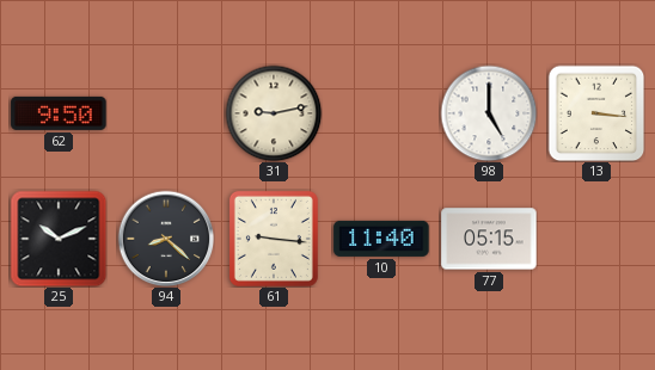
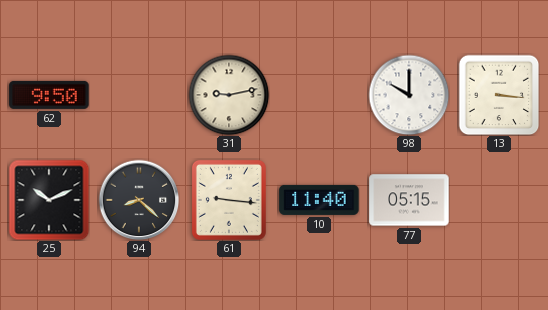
98: 5:00 -> 10:00
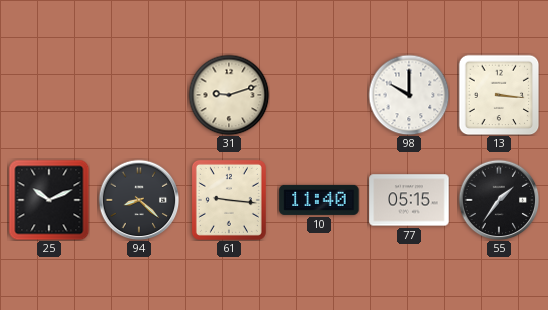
62: 9:50 -> none
31: 9:13 -> 9:12
55: none -> 1:36
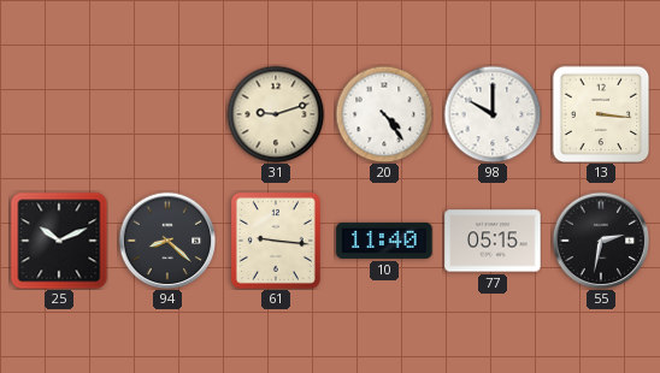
20: none -> 4:24
55: 1:36 -> 2:32
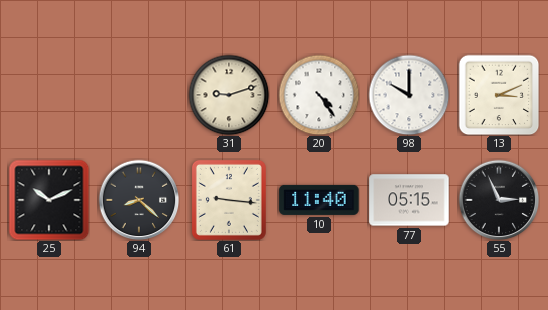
13: 3:16 -> 3:11
55: 2:32 -> 2:56
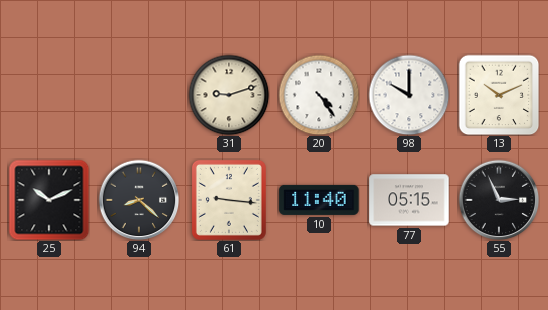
13: 3:11 -> 10:11
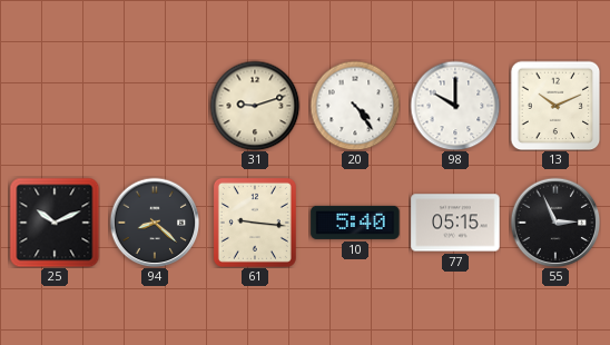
10: 11:40 -> 5:40
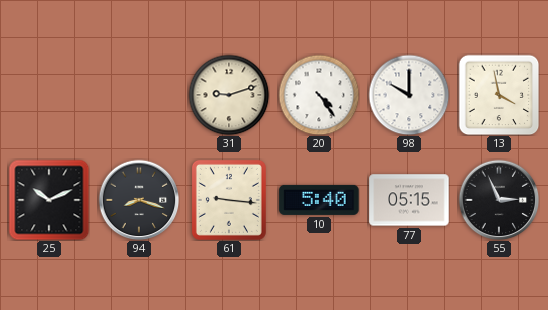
13: 10:11 -> 3:58
94: 8:22 -> 8:18
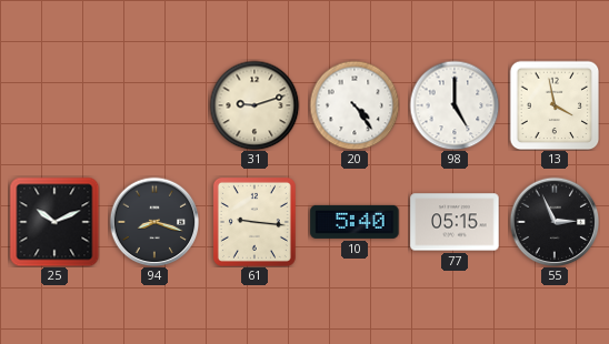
98: 10:00 -> 5:00
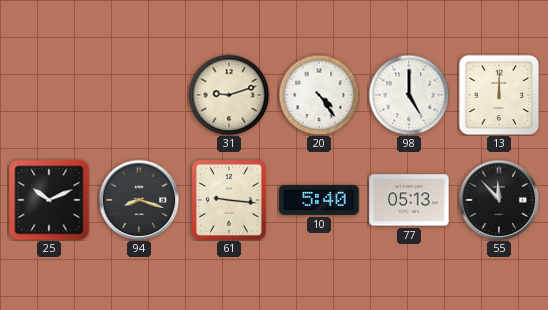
13: 3:58 -> 12:00
77: 05:15 -> 05:13
55: 2:56 -> 11:53
